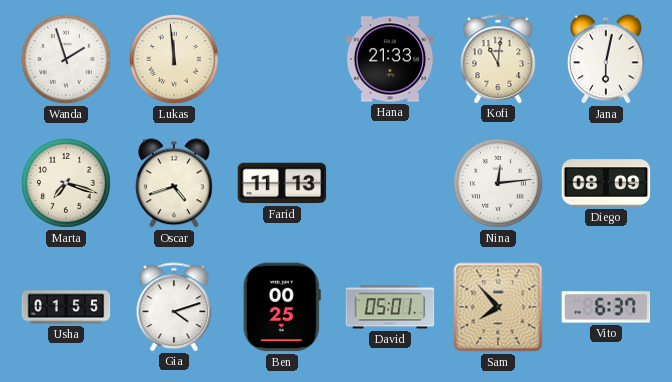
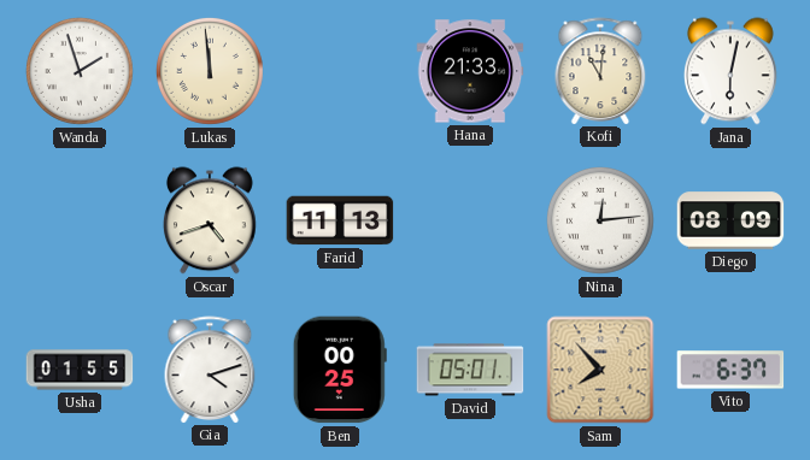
Marta: 7:18 -> none
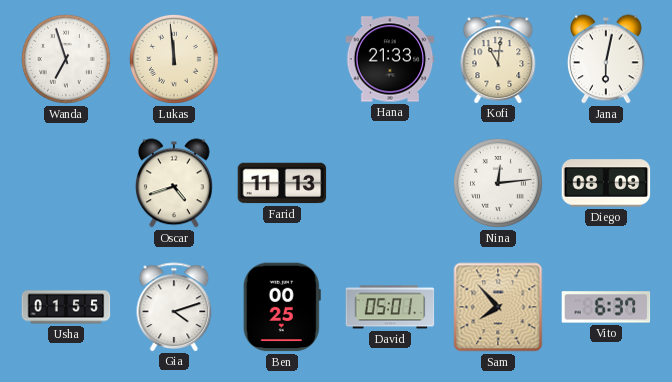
Wanda: 1:57 -> 6:57
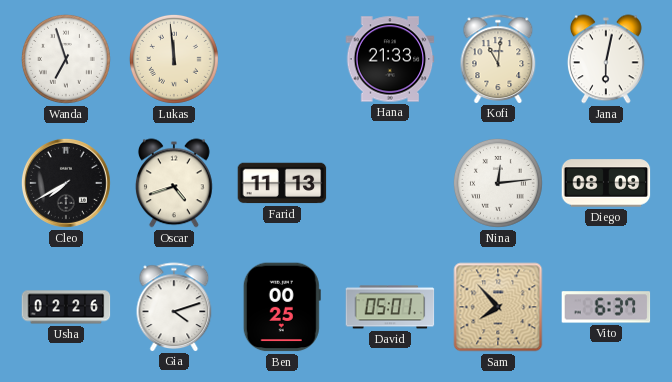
Cleo: none -> 7:40
Usha: 01:55 -> 02:26
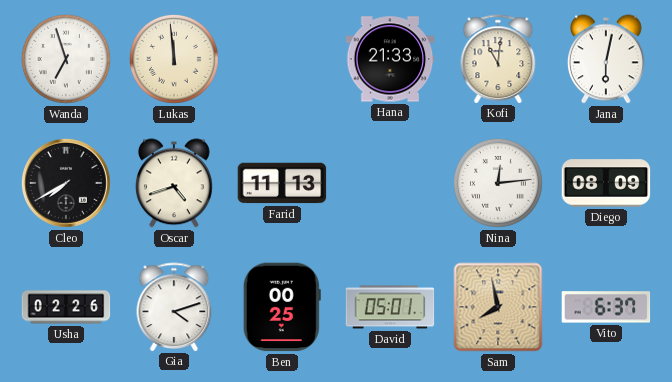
Sam: 7:53 -> 7:58
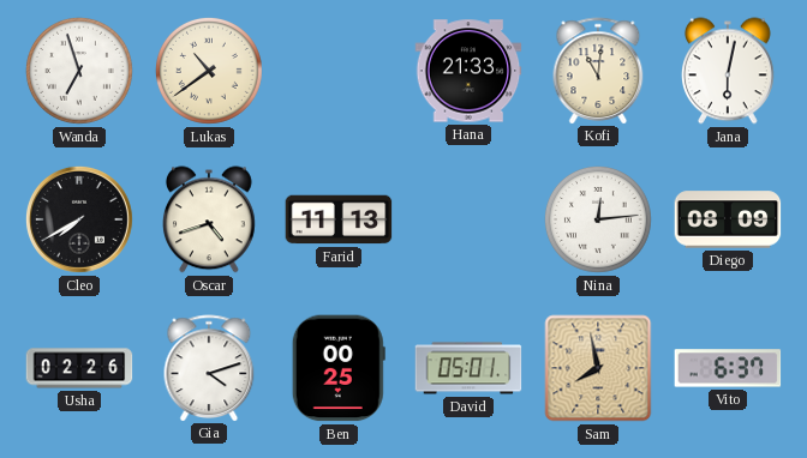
Lukas: 11:59 -> 10:39
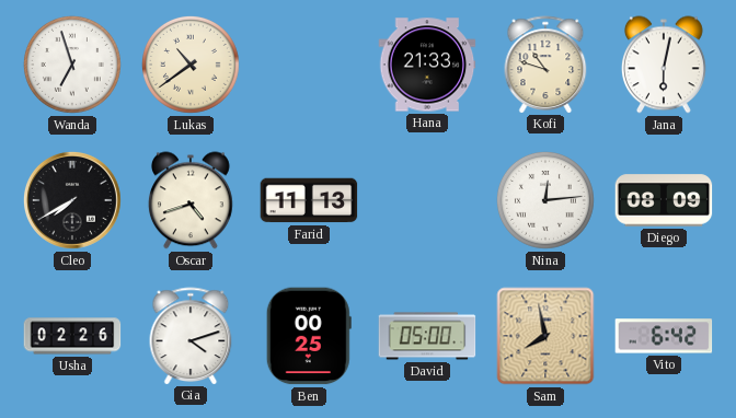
Kofi: 11:01 -> 10:48
David: 05:01 -> 05:00
Vito: 6:37 -> 6:42
